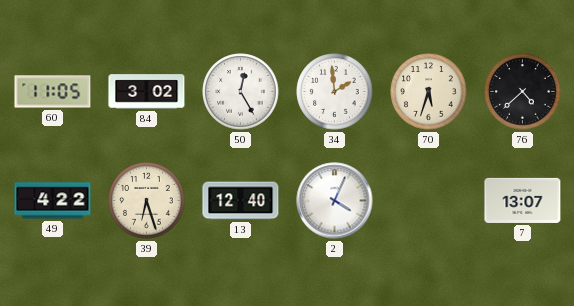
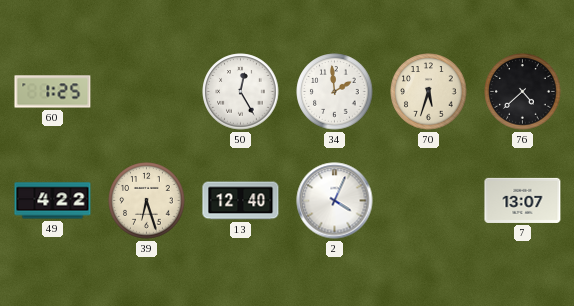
60: 11:05 -> 1:25
84: 3:02 -> none
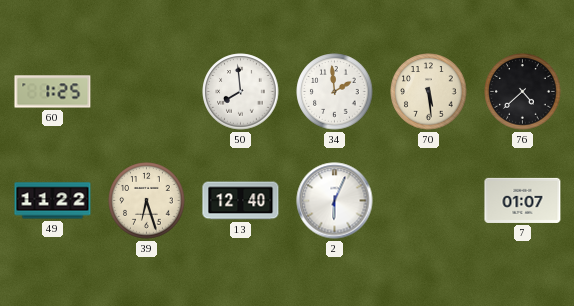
50: 12:25 -> 7:59
70: 5:33 -> 5:29
49: 4:22 -> 11:22
2: 4:04 -> 6:04
7: 13:07 -> 01:07
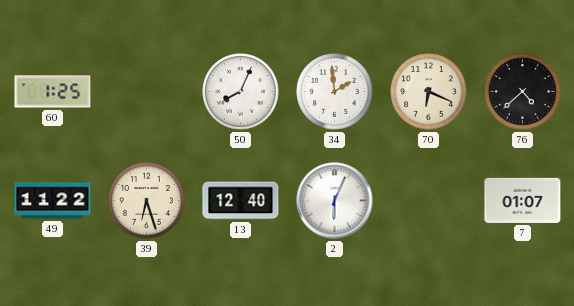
50: 7:59 -> 8:04
70: 5:29 -> 6:19
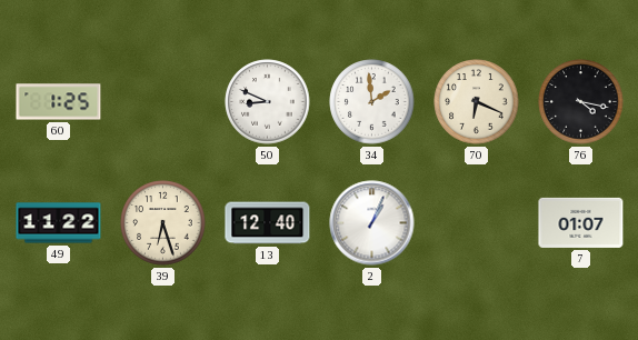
50: 8:04 -> 8:49
76: 4:38 -> 4:17
2: 6:04 -> 1:04
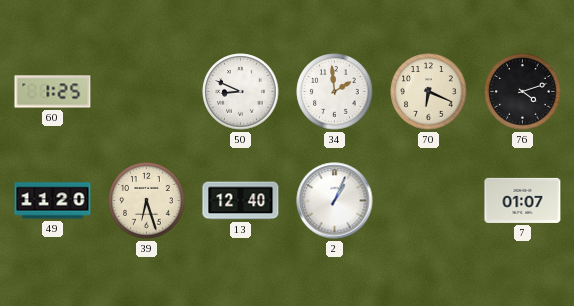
76: 4:17 -> 4:12
49: 11:22 -> 11:20
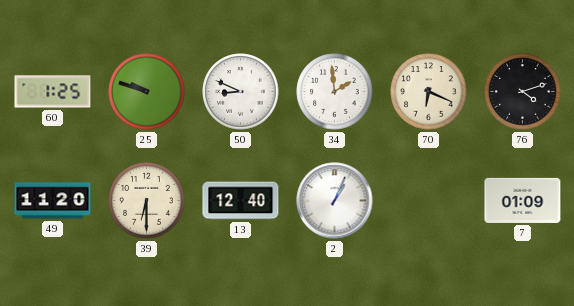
25: none -> 9:48
39: 6:27 -> 6:30
7: 01:07 -> 01:09
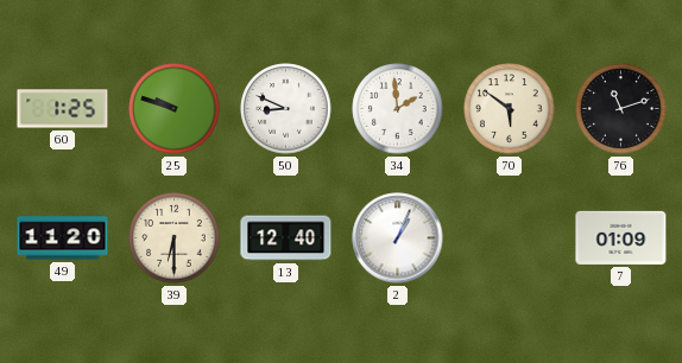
70: 6:19 -> 5:51
76: 4:12 -> 11:12
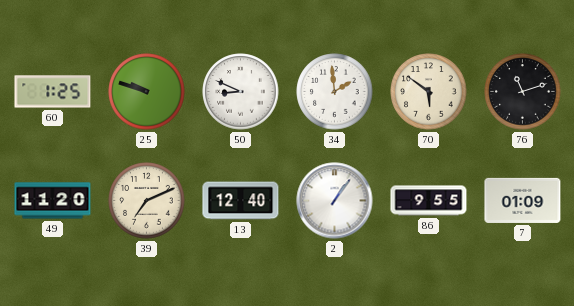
39: 6:30 -> 7:11
2: 1:04 -> 1:06
86: none -> 9:55
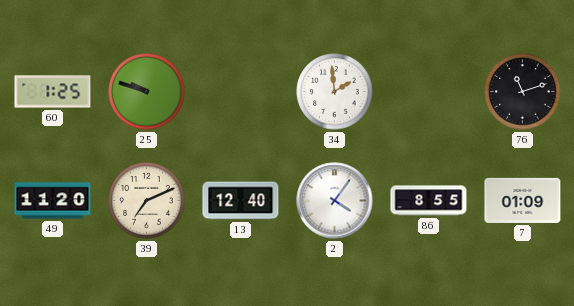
50: 8:49 -> none
70: 5:51 -> none
2: 1:06 -> 4:06
86: 9:55 -> 8:55
